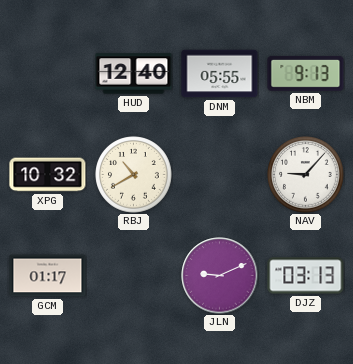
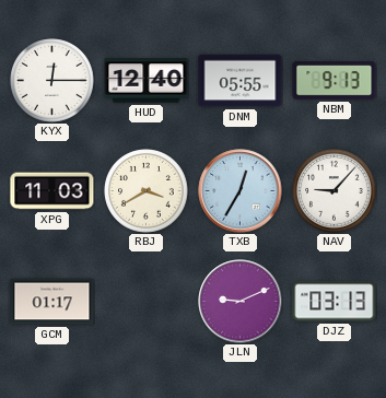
KYX: none -> 12:15
XPG: 10:32 -> 11:03
RBJ: 10:40 -> 3:40
TXB: none -> 12:35
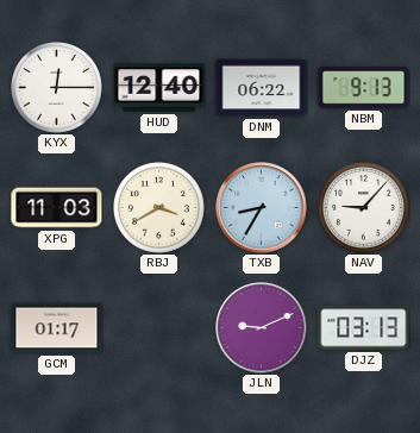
DNM: 05:55 -> 06:22
TXB: 12:35 -> 8:35
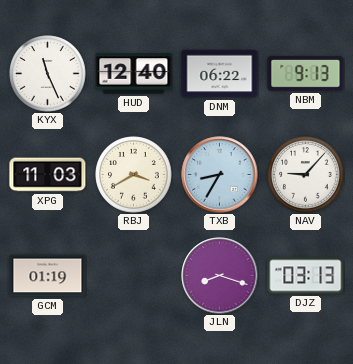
KYX: 12:15 -> 11:26
GCM: 01:17 -> 01:19
JLN: 9:11 -> 8:18
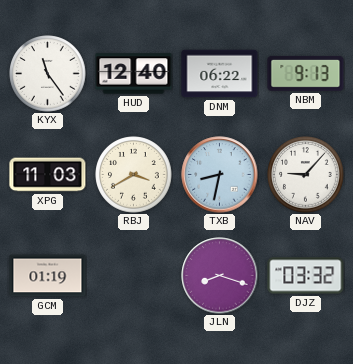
KYX: 11:26 -> 11:24
TXB: 8:35 -> 8:32
DJZ: 03:13 -> 03:32
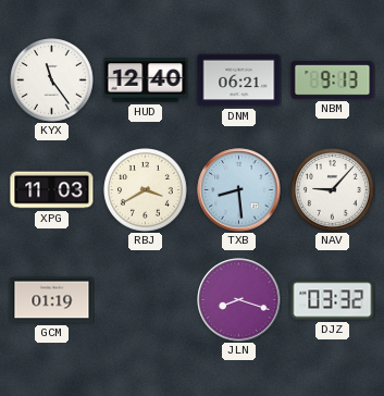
DNM: 06:22 -> 06:21
TXB: 8:32 -> 8:29
